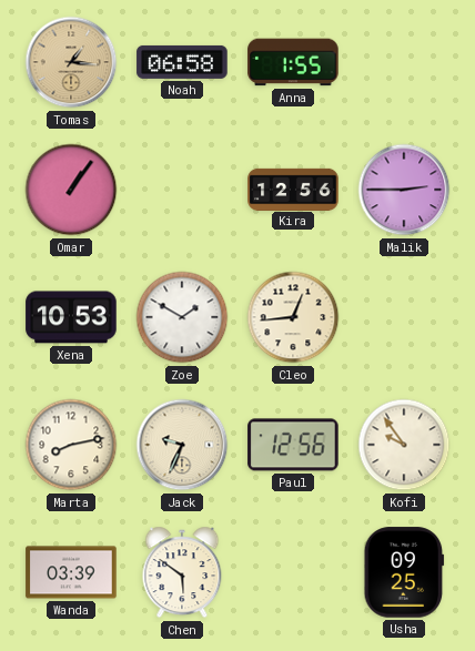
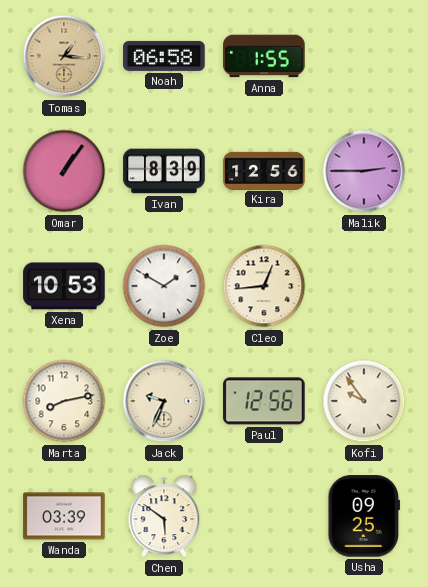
Ivan: none -> 8:39
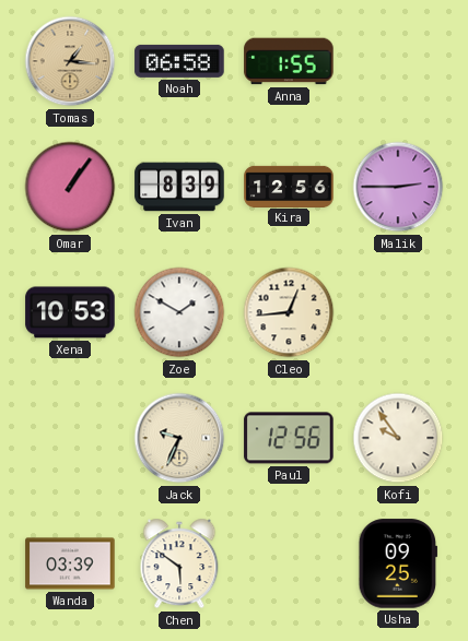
Marta: 8:13 -> none
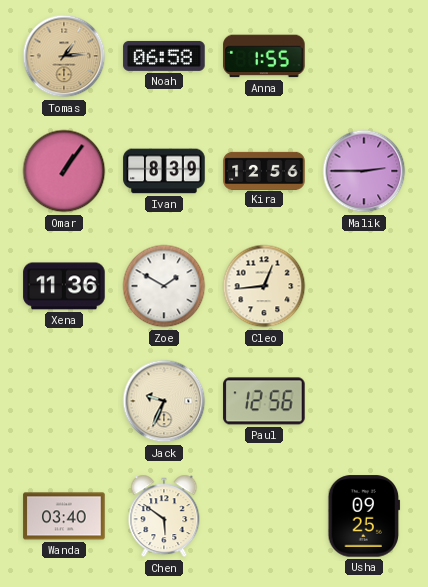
Tomas: 1:16 -> 1:14
Xena: 10:53 -> 11:36
Kofi: 9:54 -> none
Wanda: 03:39 -> 03:40
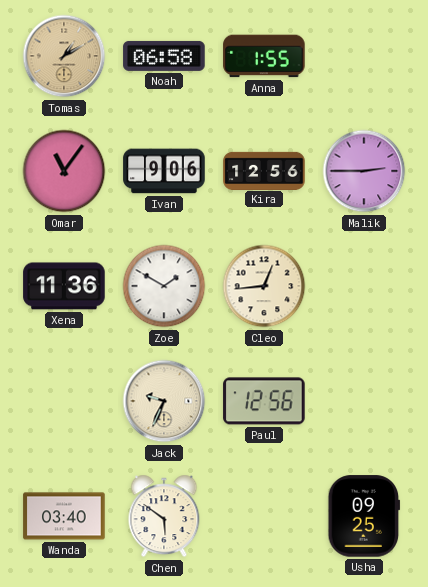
Tomas: 1:14 -> 1:10
Omar: 1:06 -> 11:06
Ivan: 8:39 -> 9:06
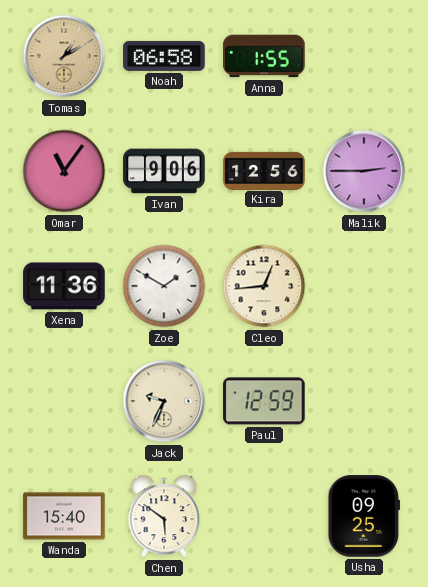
Paul: 12:56 -> 12:59
Wanda: 03:40 -> 15:40
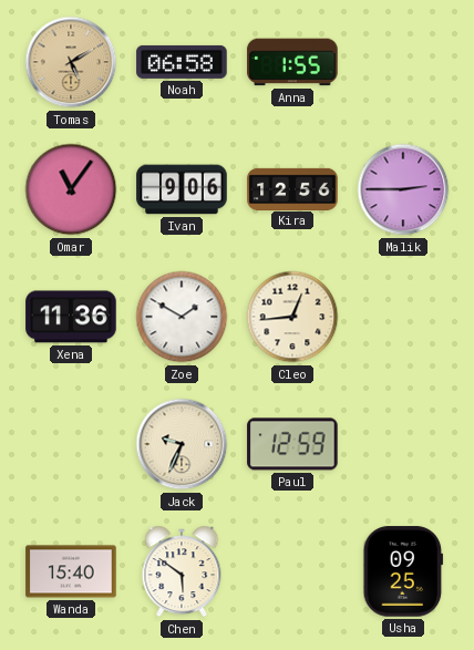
Tomas: 1:10 -> 5:10
